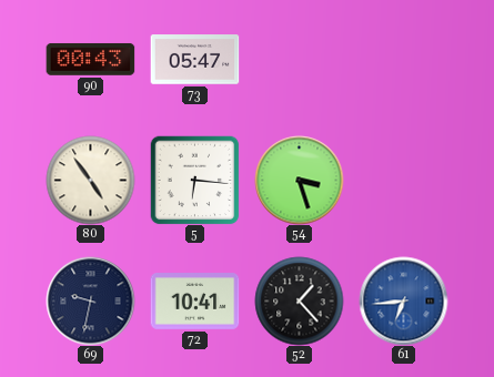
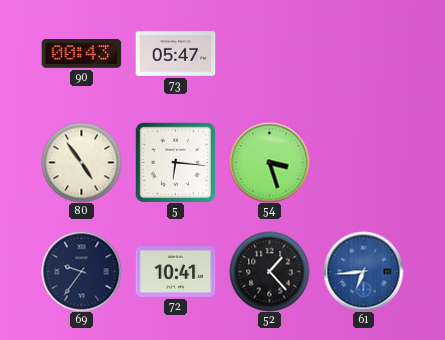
69: 9:32 -> 9:36
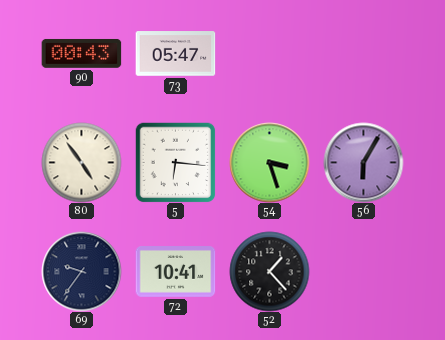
56: none -> 6:05
61: 6:44 -> none
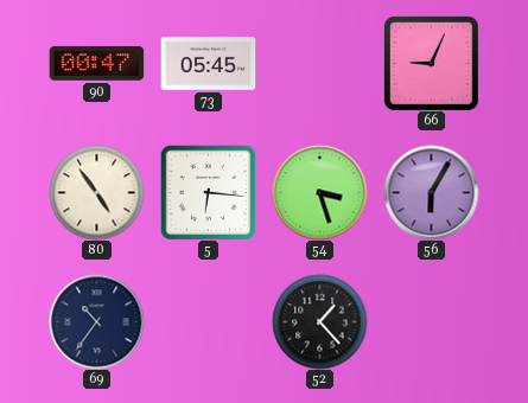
90: 00:43 -> 00:47
73: 05:47 -> 05:45
66: none -> 9:04
69: 9:36 -> 10:36
72: 10:41 -> none
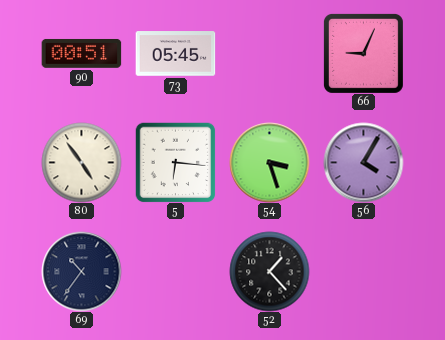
90: 00:47 -> 00:51
56: 6:05 -> 4:05
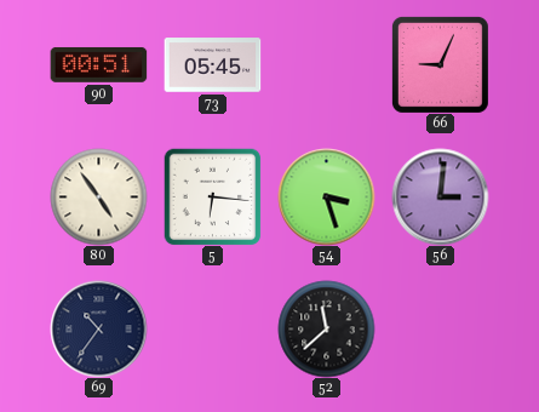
56: 4:05 -> 3:01
52: 1:23 -> 11:38
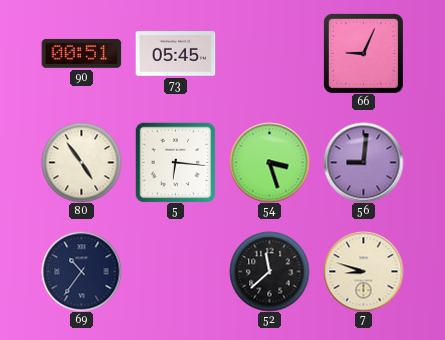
56: 3:01 -> 9:01
7: none -> 8:48
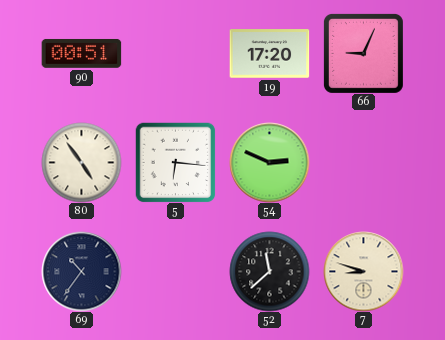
73: 05:45 -> none
19: none -> 17:20
54: 3:27 -> 2:49
56: 9:01 -> none
